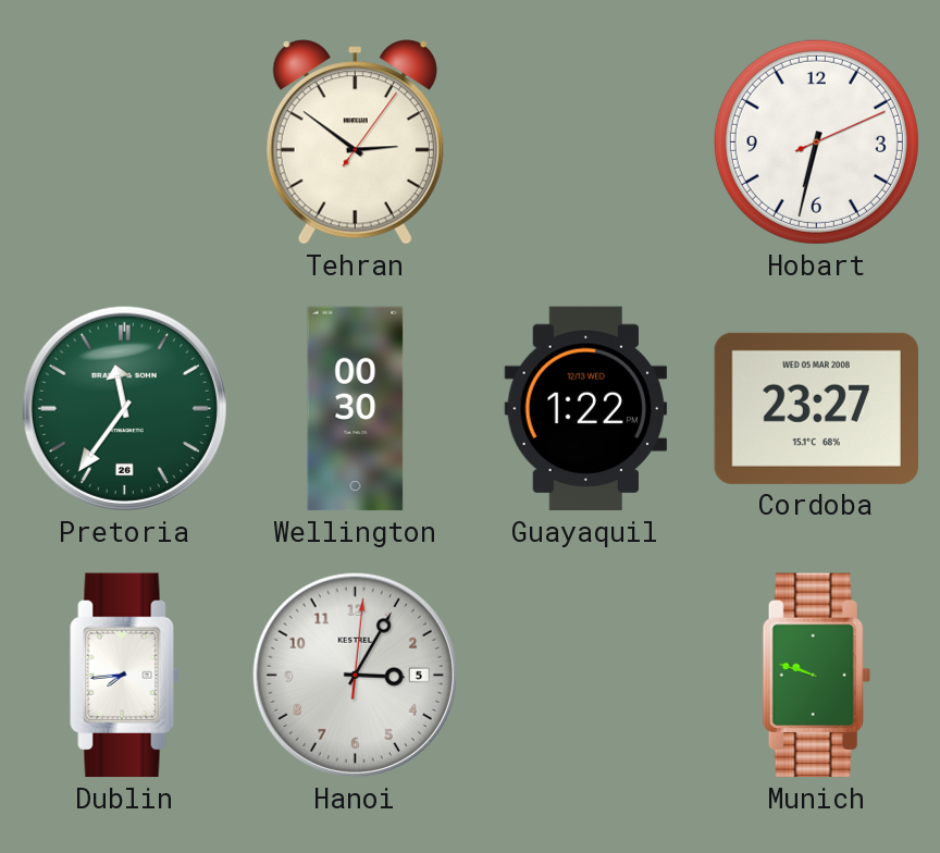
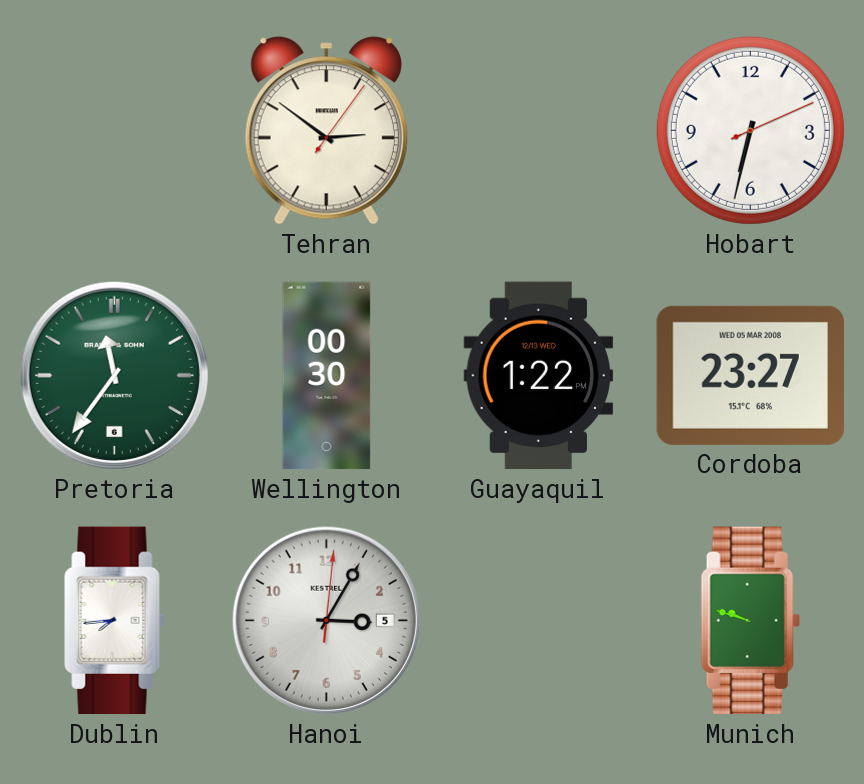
Pretoria date: 26 -> 6
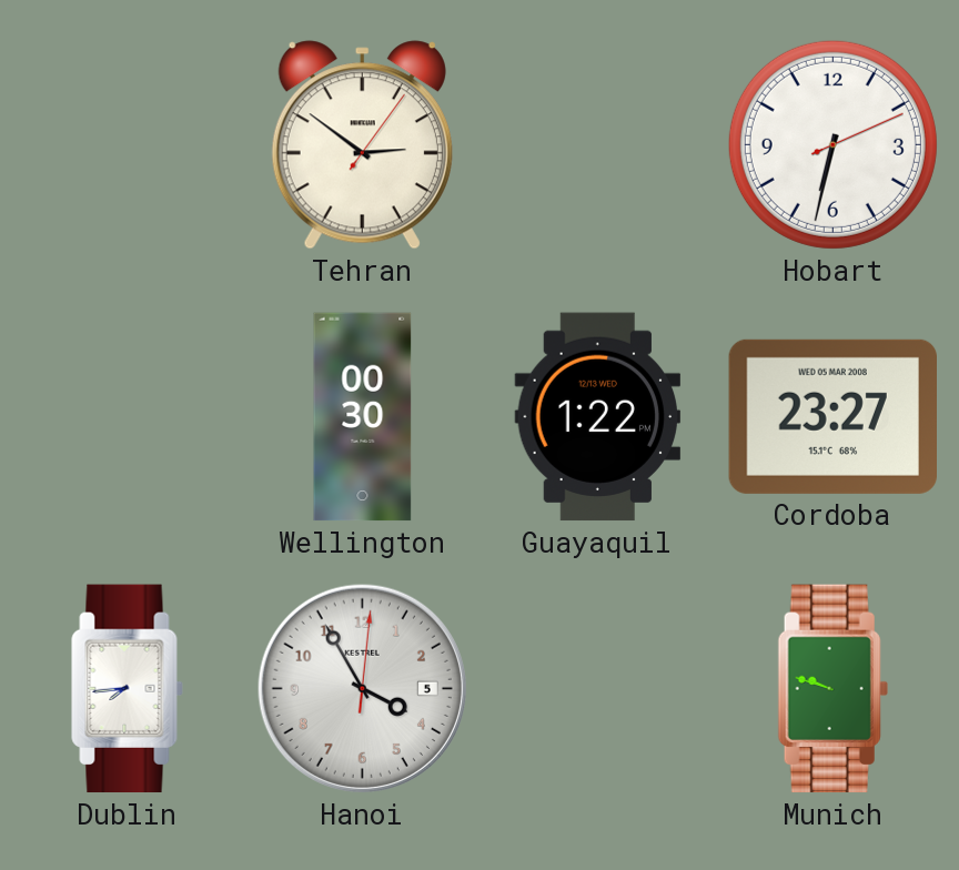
Pretoria: 11:36 -> none
Hanoi: 3:05 -> 3:55
